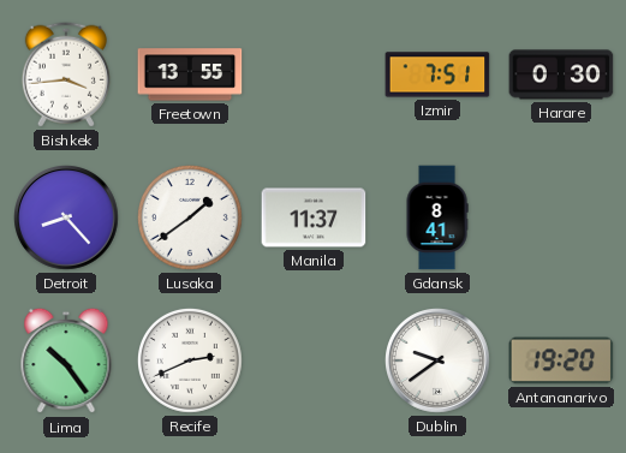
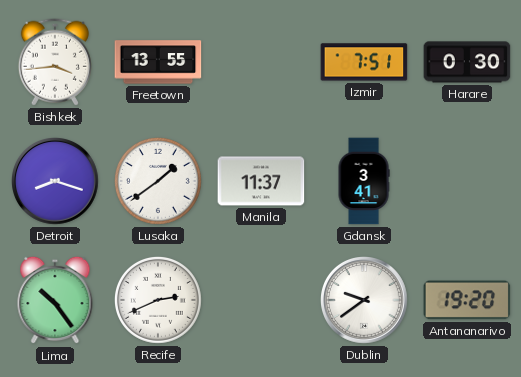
Detroit: 8:23 -> 8:18
Gdansk: 8:41 -> 3:41
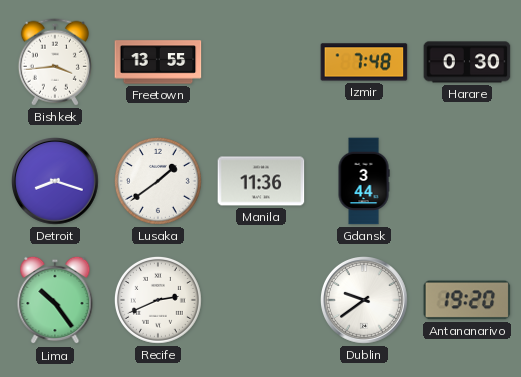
Izmir: 7:51 -> 7:48
Manila: 11:37 -> 11:36
Gdansk: 3:41 -> 3:44
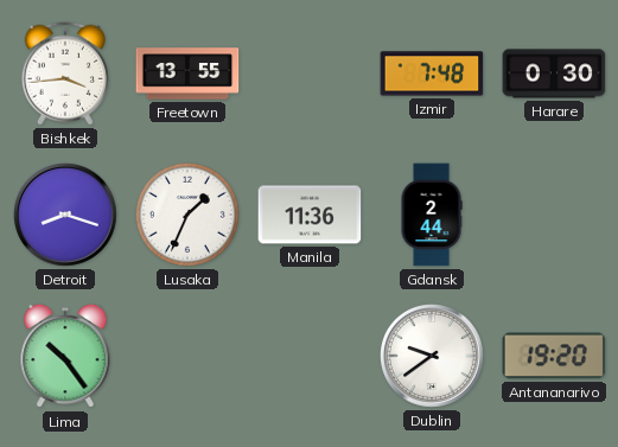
Lusaka: 1:39 -> 1:34
Gdansk: 3:44 -> 2:44
Recife: 2:41 -> none
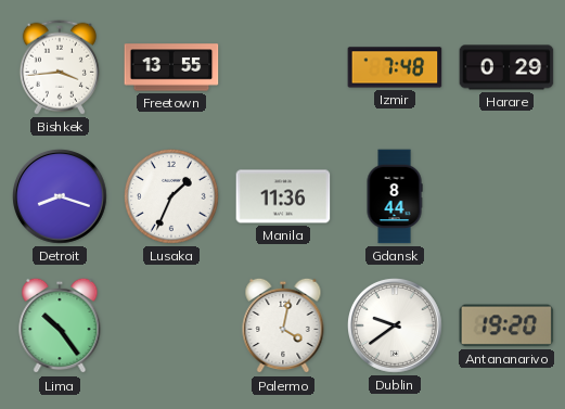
Harare: 0:30 -> 0:29
Gdansk: 2:44 -> 8:44
Palermo: none -> 4:02
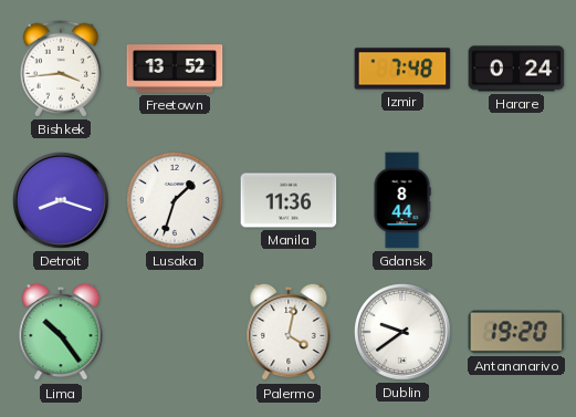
Freetown: 13:55 -> 13:52
Harare: 0:29 -> 0:24
Lusaka: 1:34 -> 1:33
